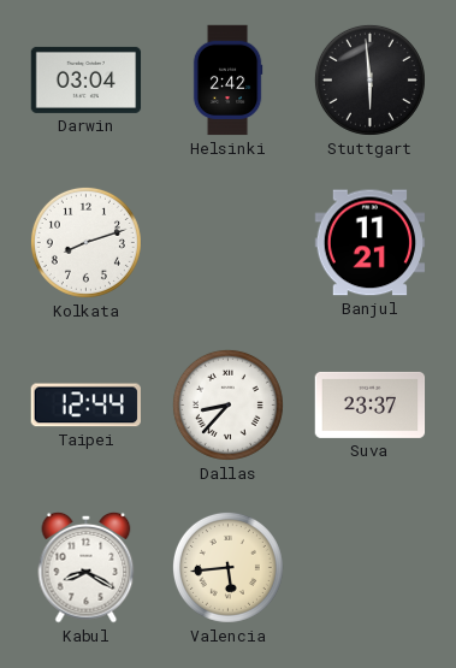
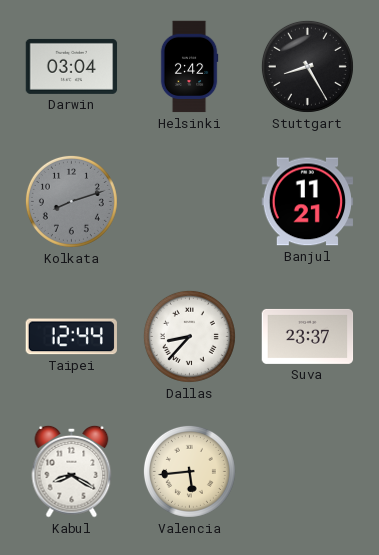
Stuttgart: 5:59 -> 8:25
Kolkata dial: white -> grey
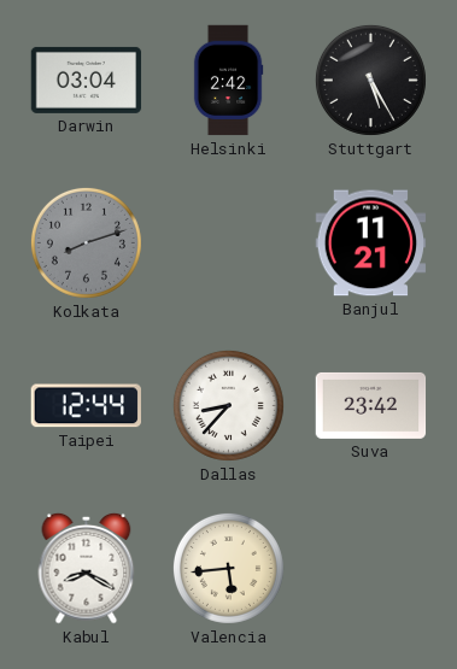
Stuttgart: 8:25 -> 5:25
Suva: 23:37 -> 23:42
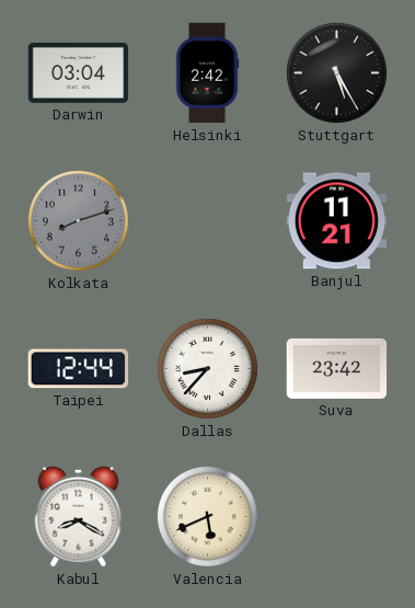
Valencia: 5:44 -> 5:41
